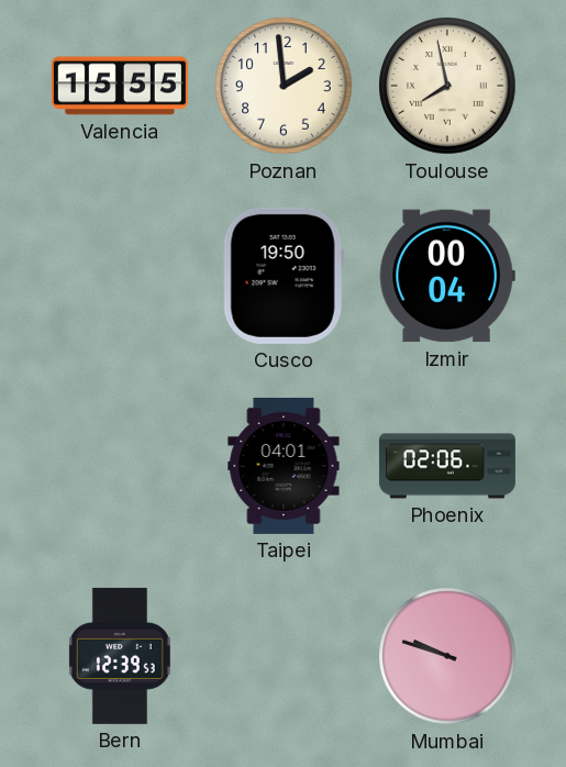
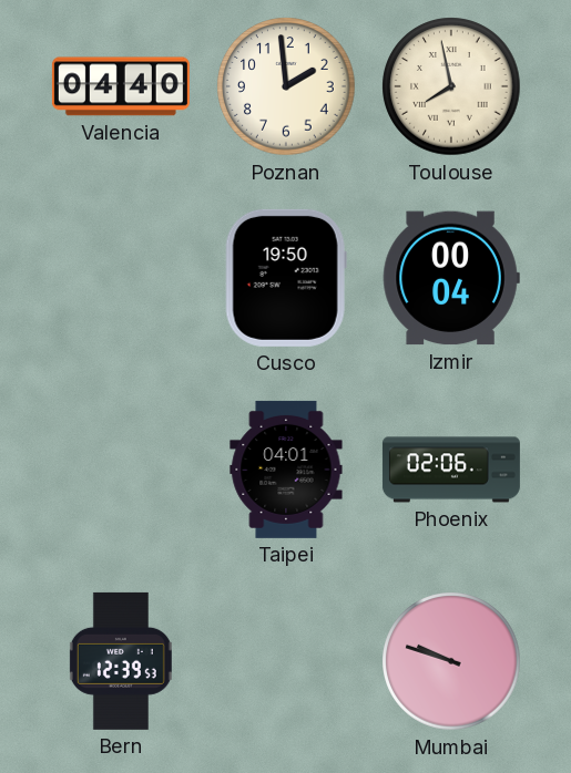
Valencia: 15:55 -> 04:40
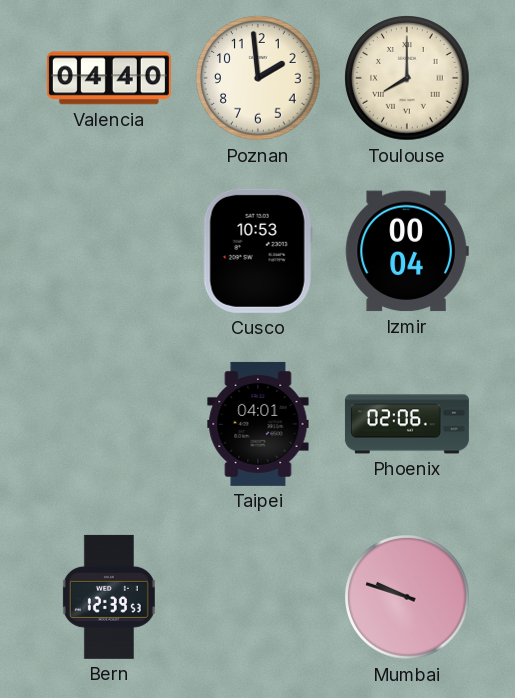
Toulouse: 7:58 -> 8:00
Cusco: 19:50 -> 10:53
